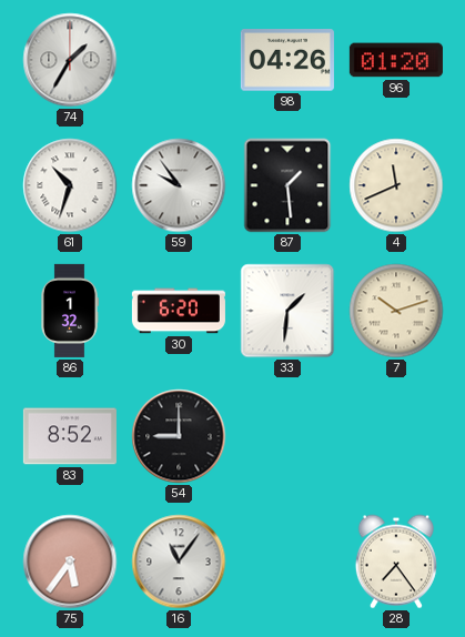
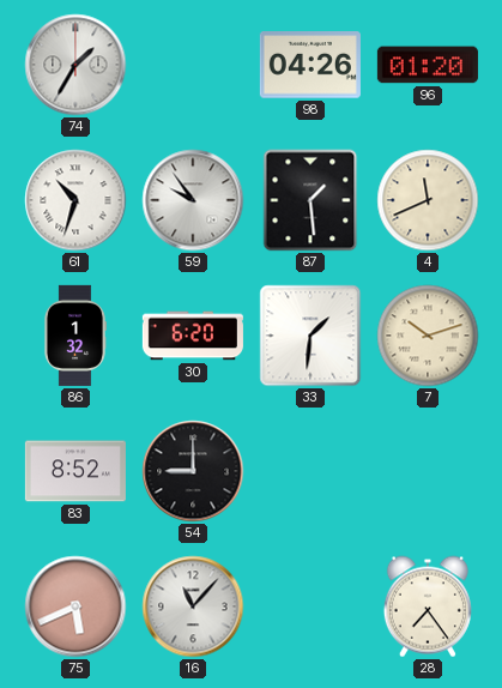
75: 5:36 -> 5:41
16: 11:06 -> 11:07
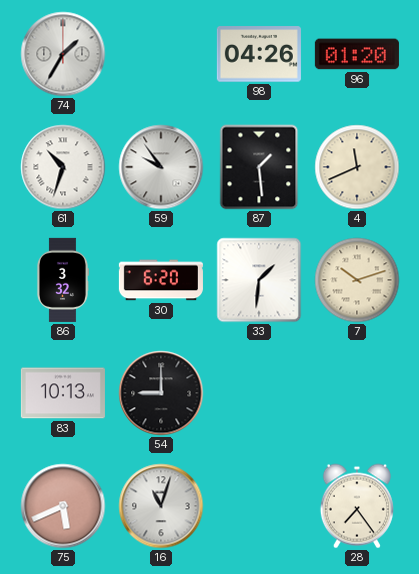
86: 1:32 -> 3:32
83: 8:52 -> 10:13
16: 11:07 -> 11:03
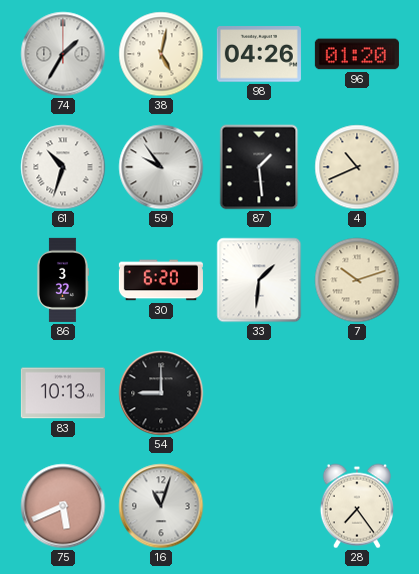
38: none -> 5:02
4: 11:41 -> 10:41
